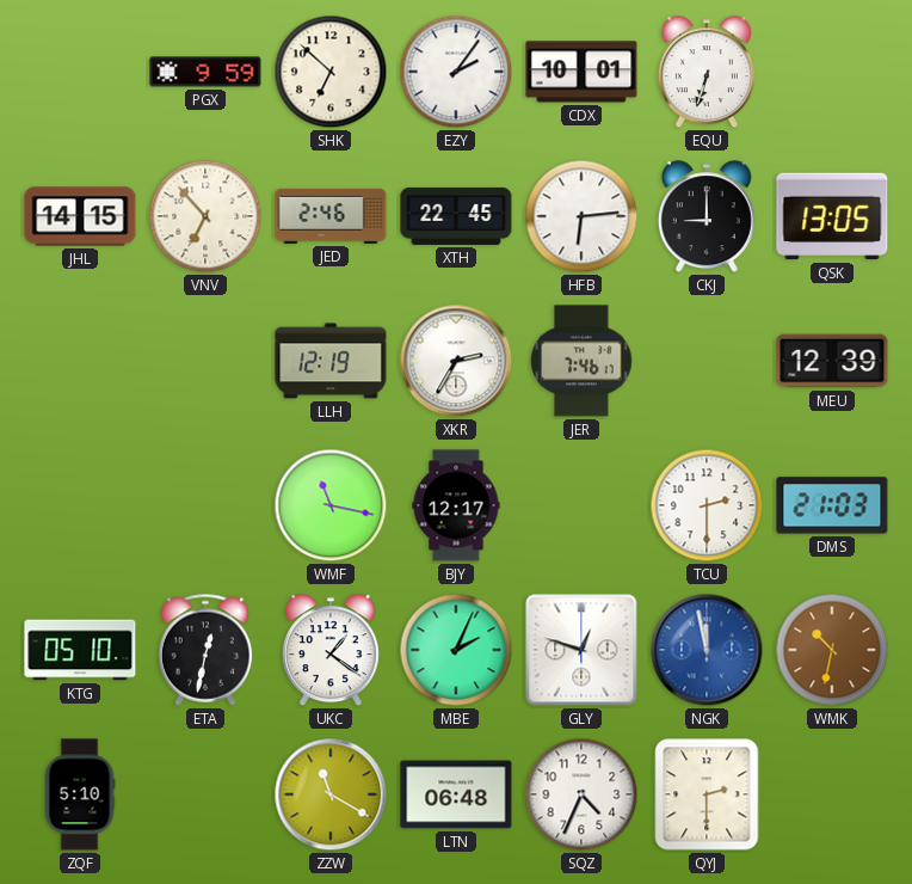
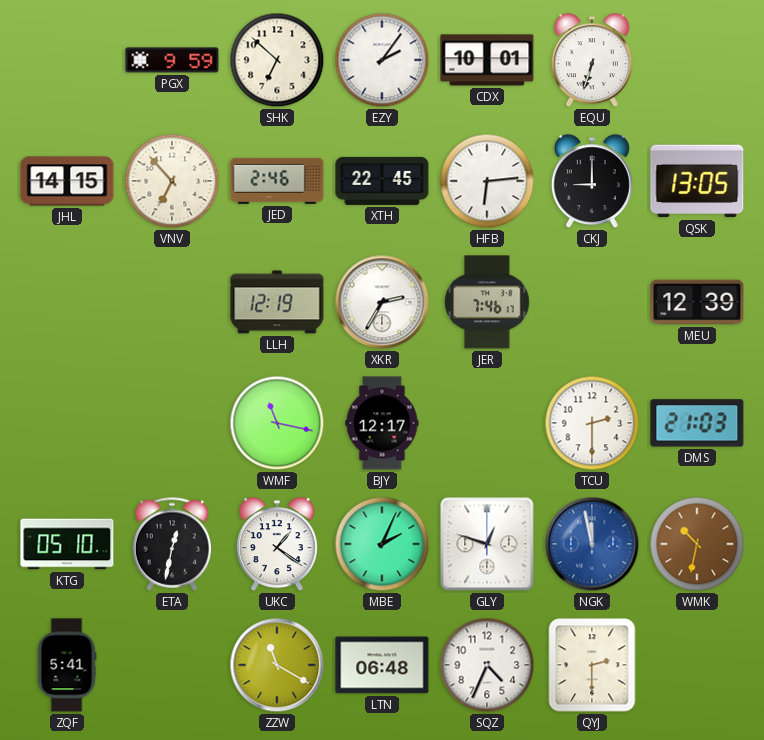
ZQF: 5:10 -> 5:41
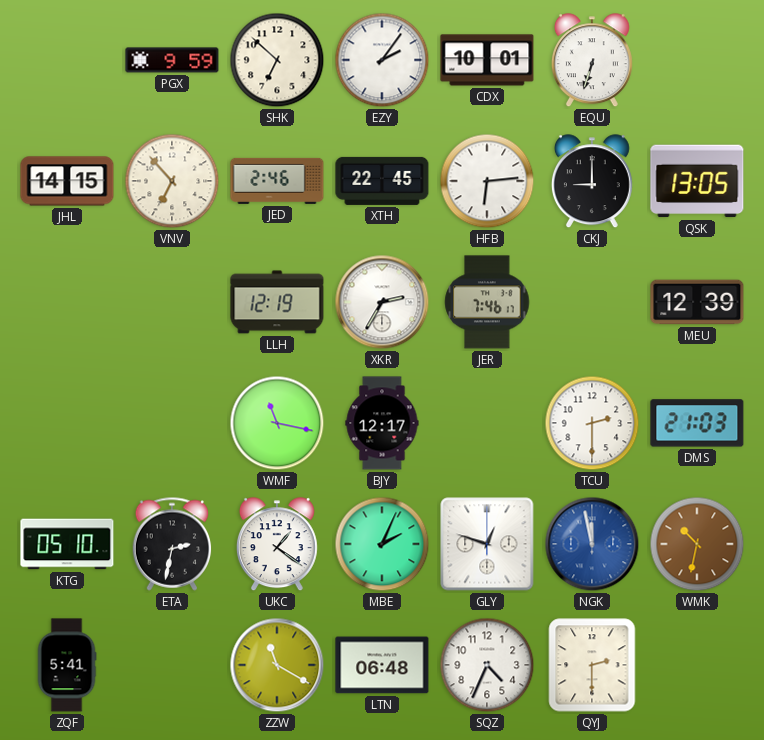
ETA: 12:32 -> 2:32
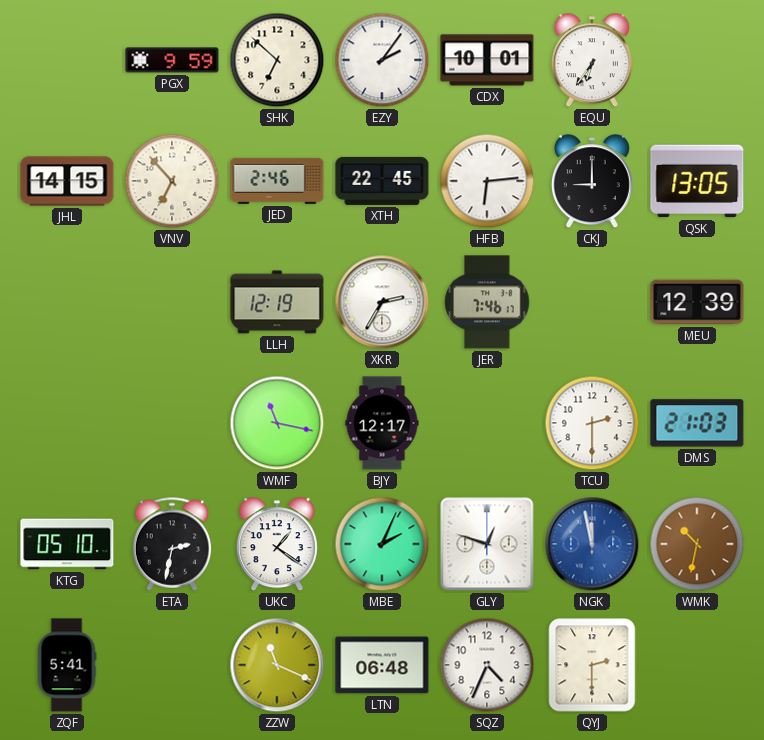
EQU: 6:33 -> 6:36
ZZW: 11:20 -> 11:19
